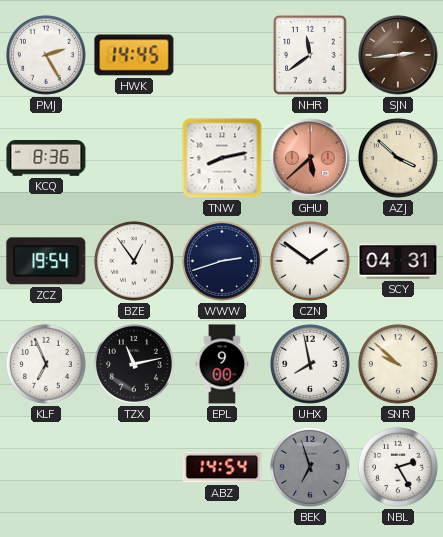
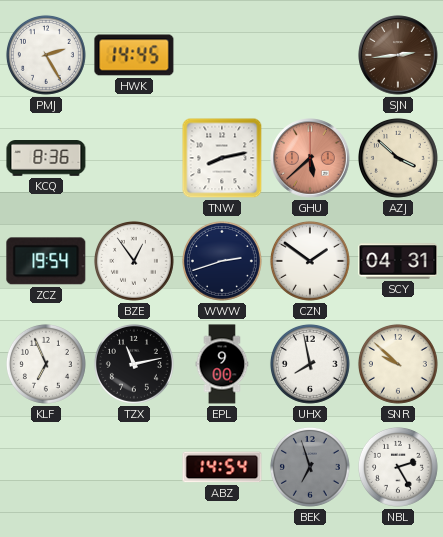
NHR: 11:39 -> none
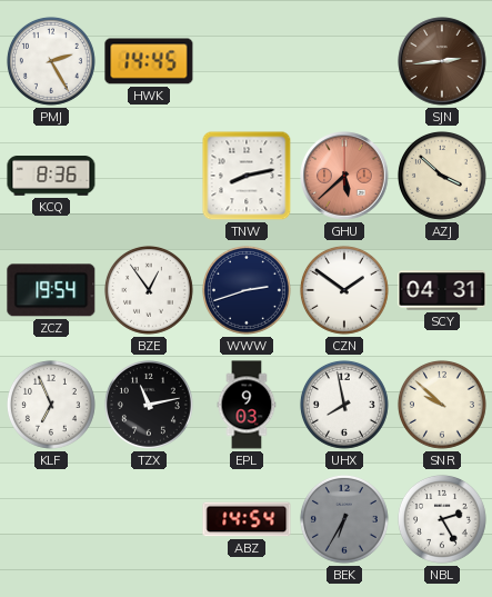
EPL: 9:00 -> 9:03
BEK: 6:57 -> 6:35
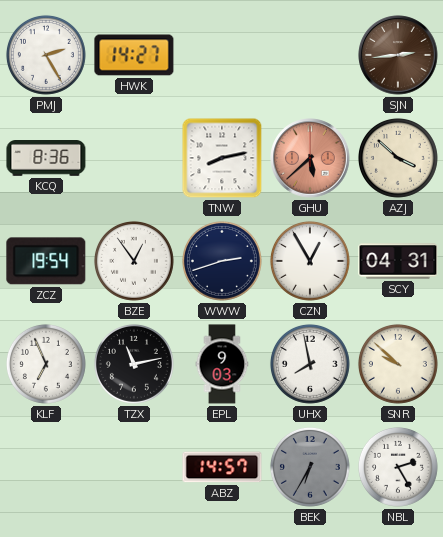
HWK: 14:45 -> 14:27
CZN: 1:51 -> 12:55
ABZ: 14:54 -> 14:57
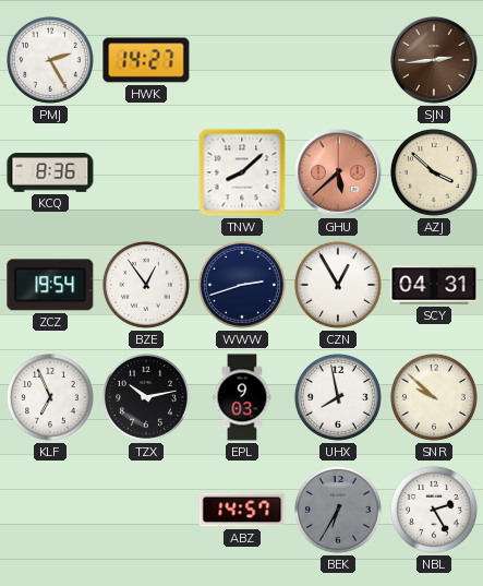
TNW: 8:13 -> 8:08
TZX: 11:13 -> 10:13
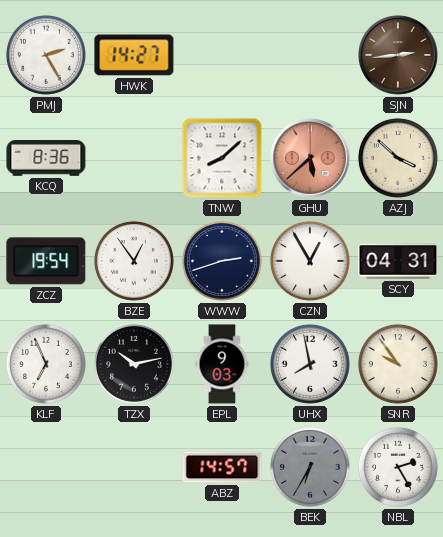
SNR: 9:52 -> 9:54
